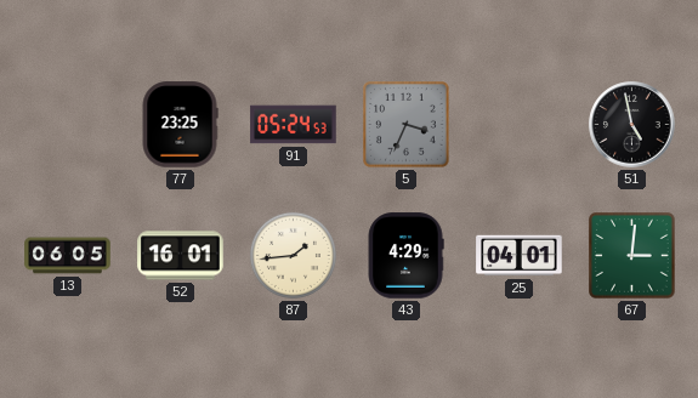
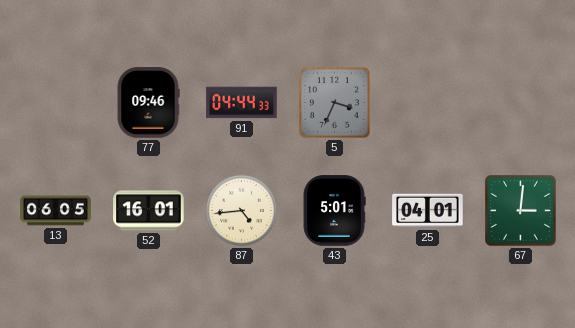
77: 23:25 -> 09:46
91: 05:24 -> 04:44
51: 4:58 -> none
87: 1:44 -> 4:44
43: 4:29 -> 5:01
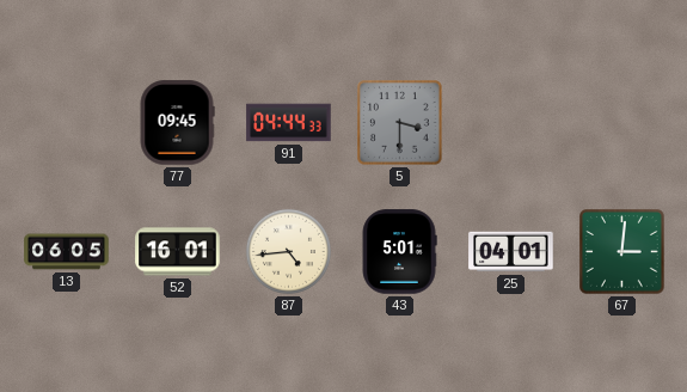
77: 09:46 -> 09:45
5: 3:34 -> 3:30
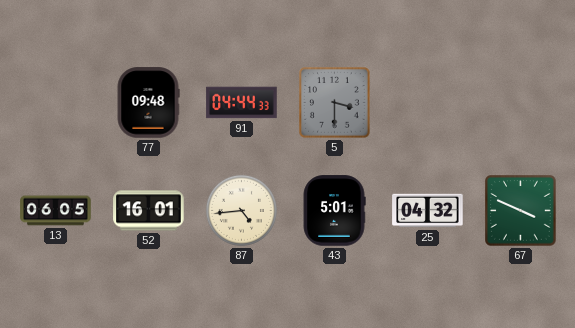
77: 09:45 -> 09:48
25: 04:01 -> 04:32
67: 3:01 -> 3:49
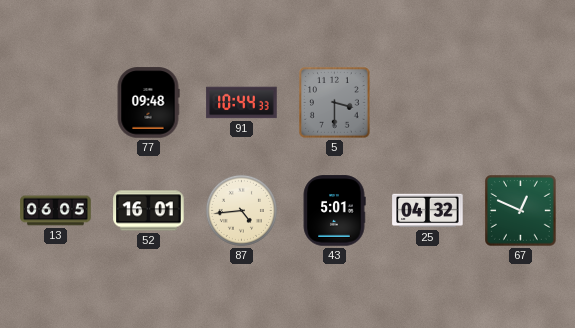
91: 04:44 -> 10:44
67: 3:49 -> 12:49
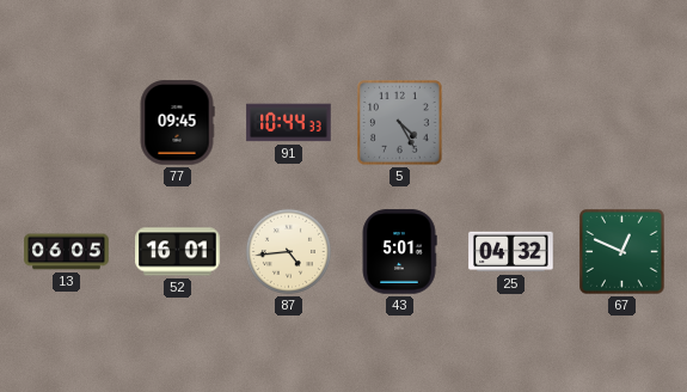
77: 09:48 -> 09:45
5: 3:30 -> 4:25
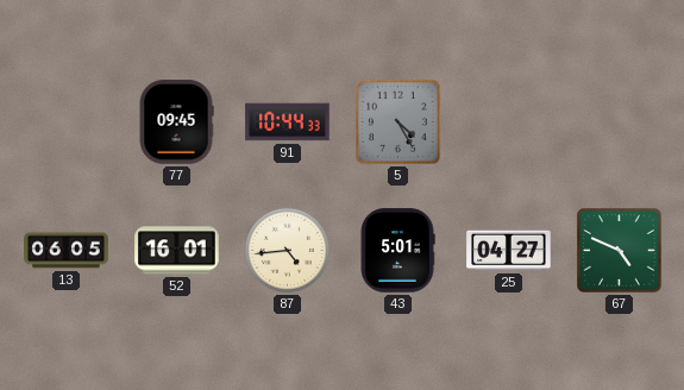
25: 04:32 -> 04:27
67: 12:49 -> 4:49
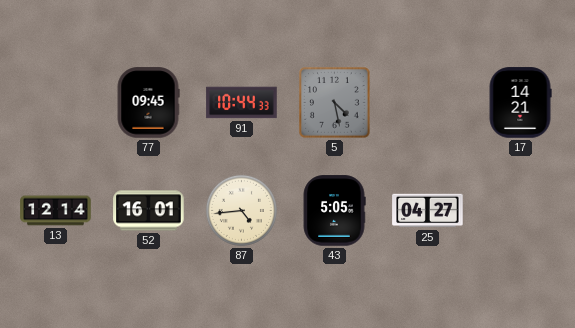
5: 4:25 -> 4:28
17: none -> 14:21
13: 06:05 -> 12:14
43: 5:01 -> 5:05
67: 4:49 -> none
